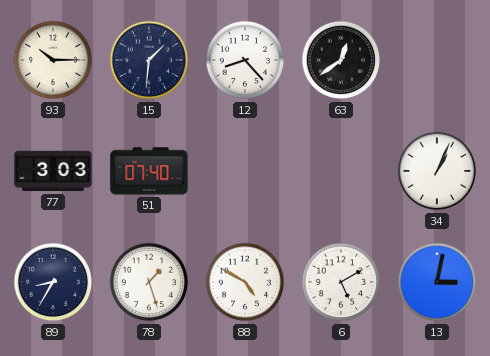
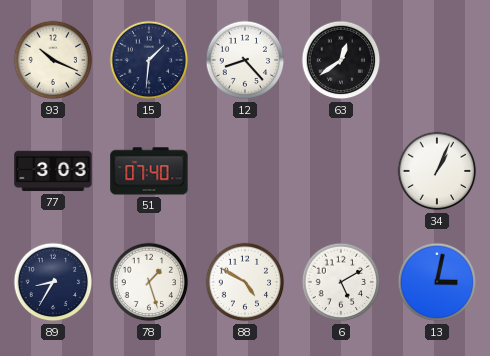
93: 10:15 -> 10:19
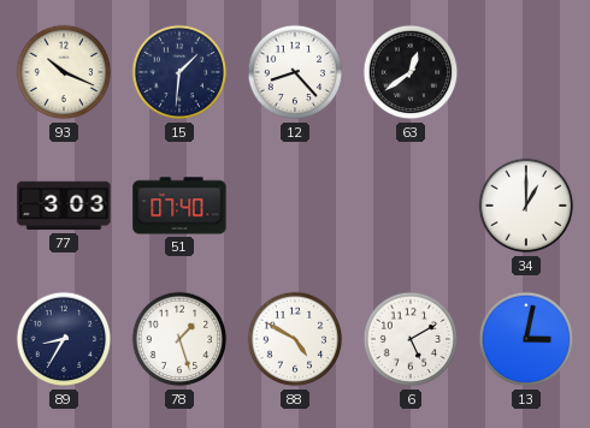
34: 1:04 -> 1:00
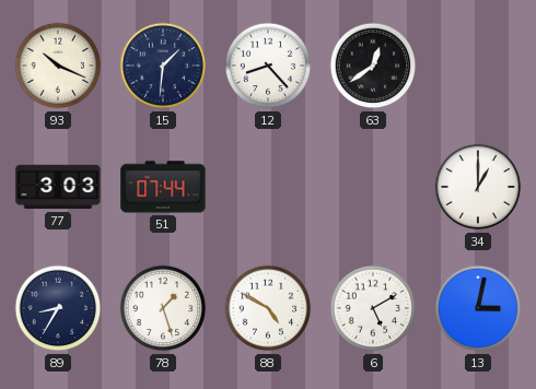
51: 07:40 -> 07:44
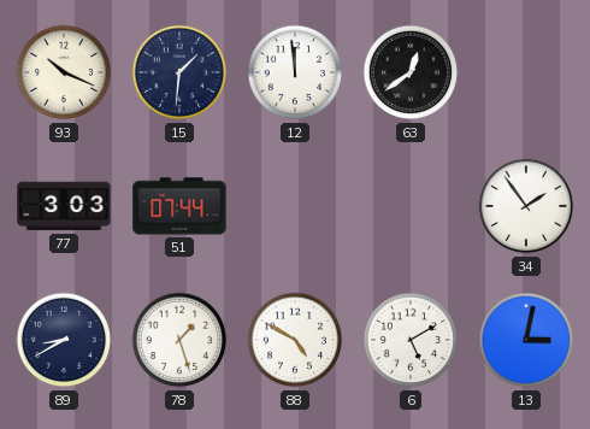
12: 8:23 -> 11:59
34: 1:00 -> 1:54
89: 8:35 -> 8:40
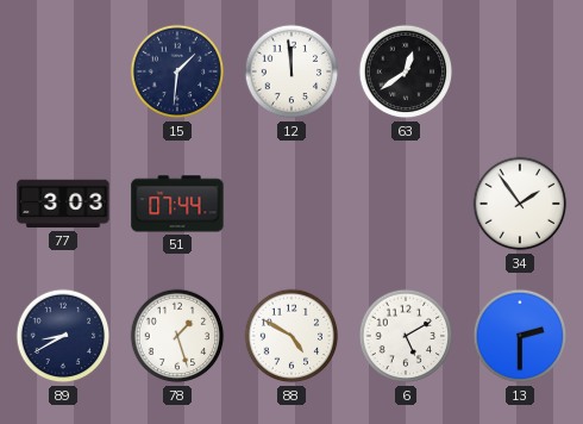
93: 10:19 -> none
13: 3:02 -> 2:30
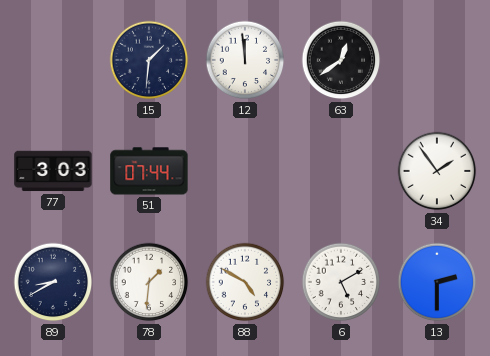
78: 1:27 -> 1:31
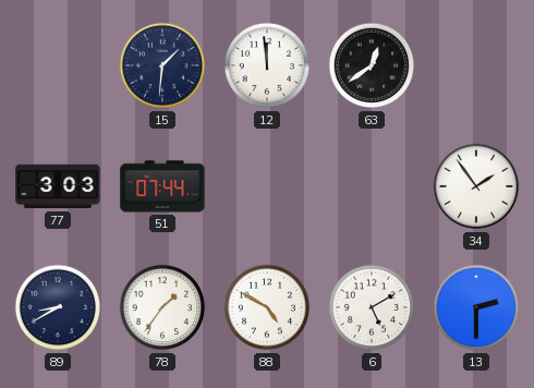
78: 1:31 -> 1:36
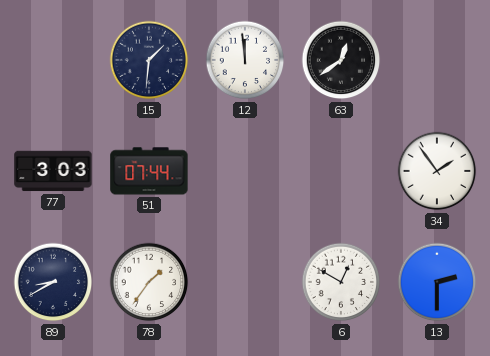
88: 4:50 -> none
6: 5:10 -> 12:50
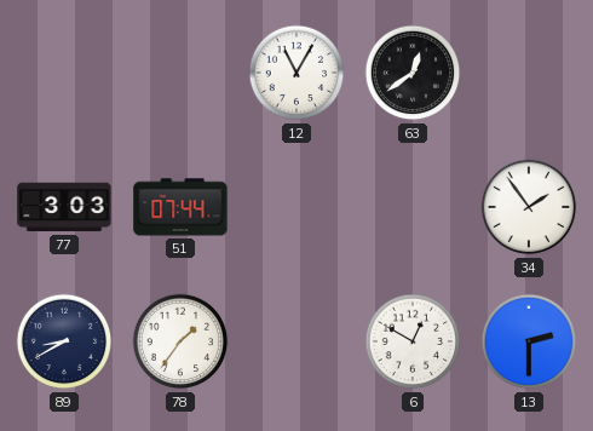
15: 1:31 -> none
12: 11:59 -> 11:05
